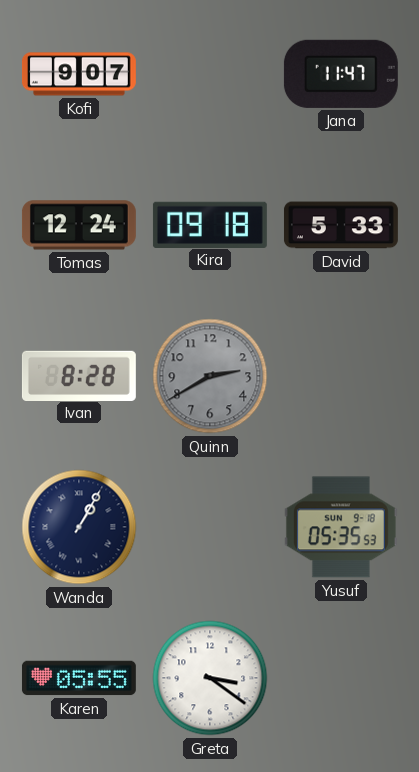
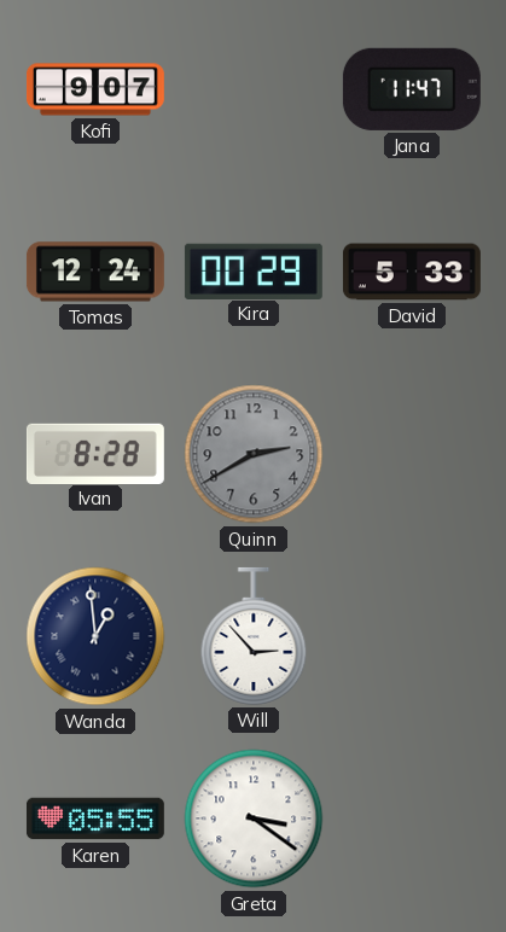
Kira: 09:18 -> 00:29
Wanda: 1:05 -> 12:59
Will: none -> 2:53
Yusuf: 05:35 -> none
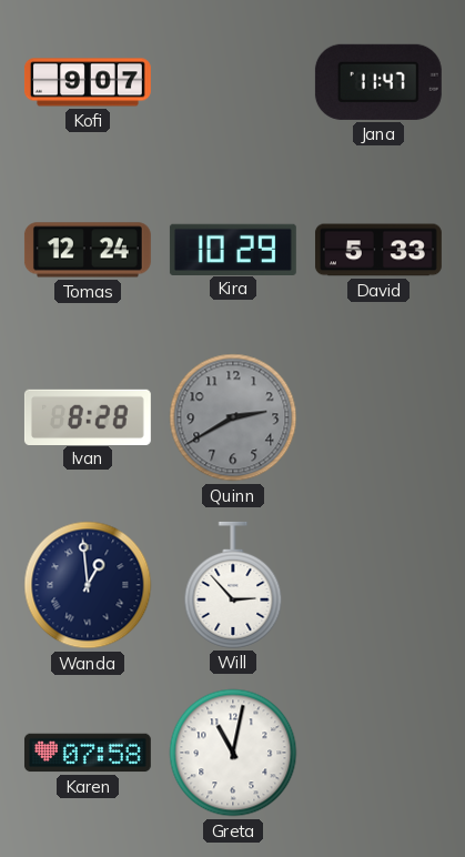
Kira: 00:29 -> 10:29
Karen: 05:55 -> 07:58
Greta: 3:21 -> 11:02
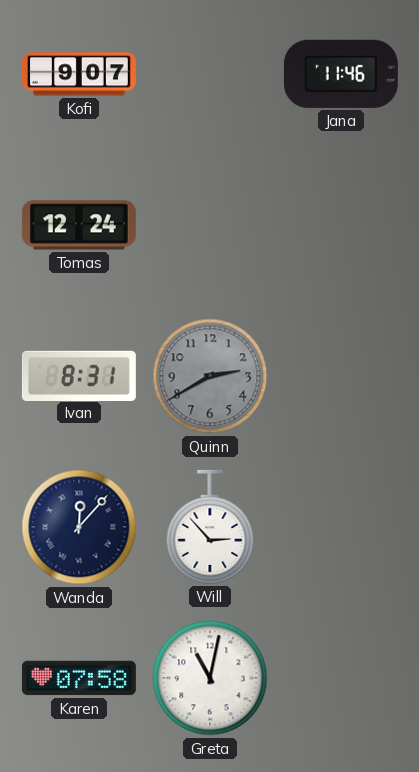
Jana: 11:47 -> 11:46
Kira: 10:29 -> none
David: 5:33 -> none
Ivan: 8:28 -> 8:31
Wanda: 12:59 -> 12:07
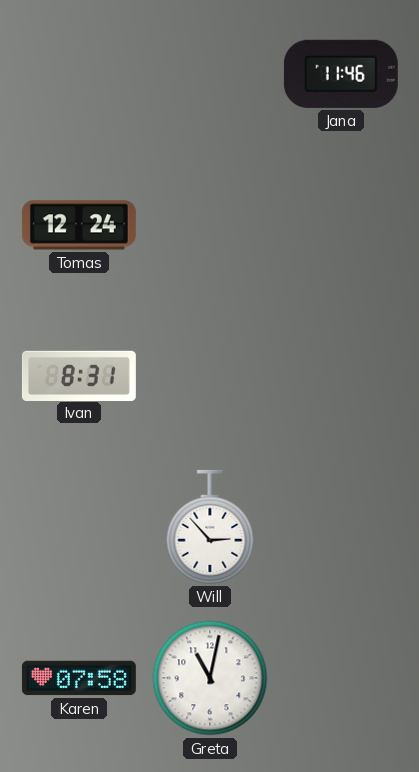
Kofi: 9:07 -> none
Quinn: 2:40 -> none
Wanda: 12:07 -> none
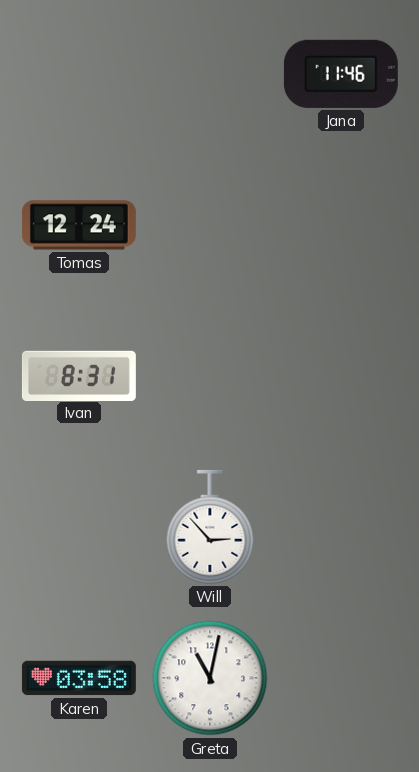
Karen: 07:58 -> 03:58
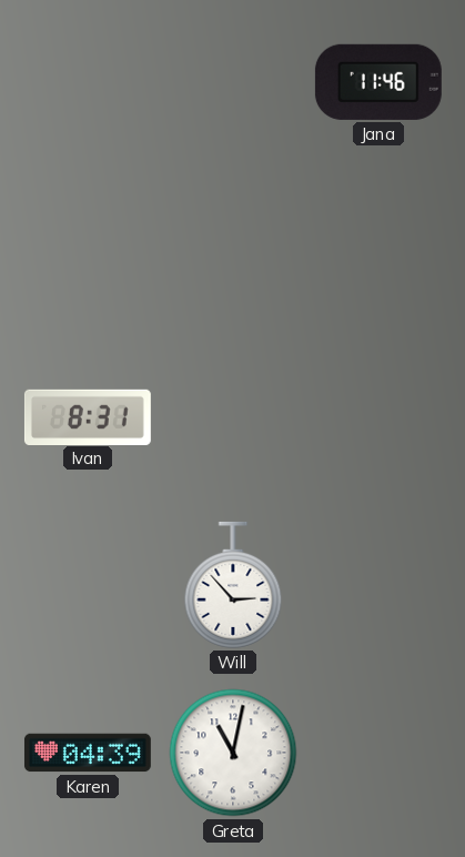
Tomas: 12:24 -> none
Karen: 03:58 -> 04:39
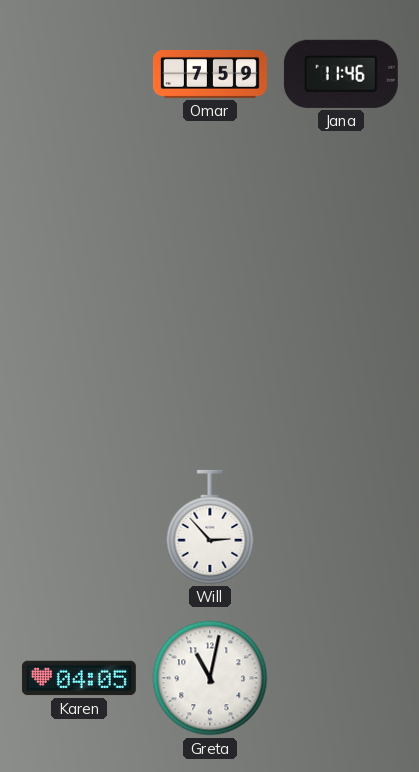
Omar: none -> 7:59
Ivan: 8:31 -> none
Karen: 04:39 -> 04:05
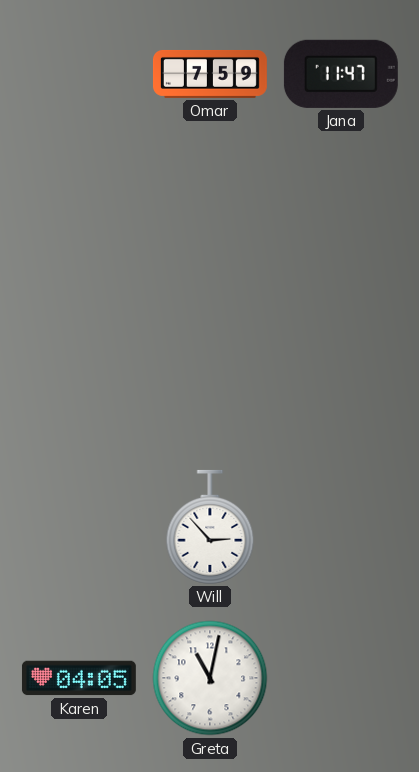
Jana: 11:46 -> 11:47
